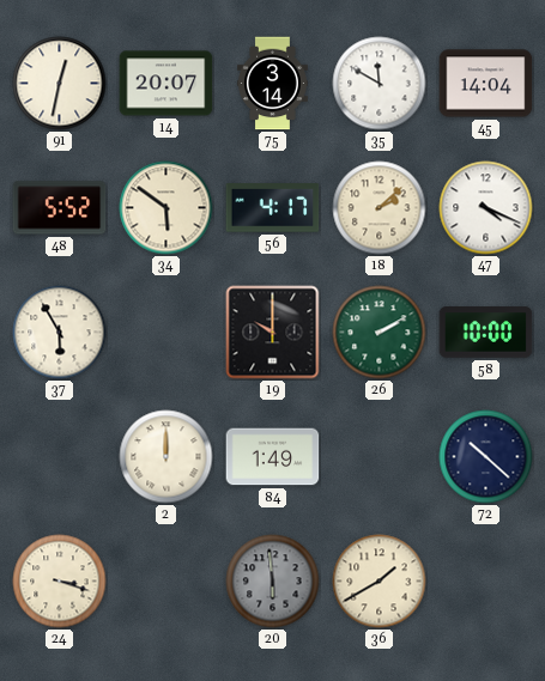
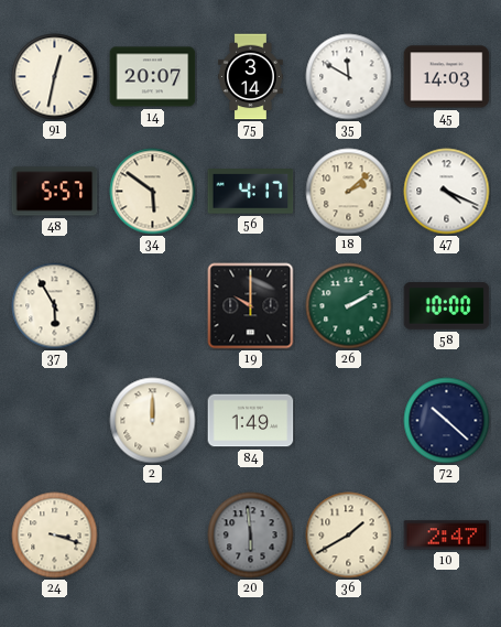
45: 14:04 -> 14:03
48: 5:52 -> 5:57
10: none -> 2:47
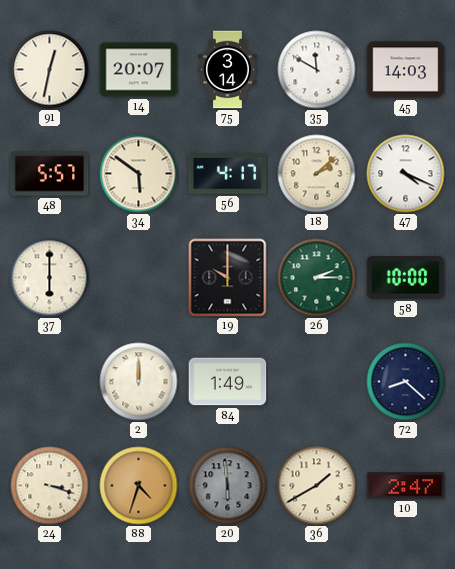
37: 5:55 -> 6:00
26: 2:10 -> 2:15
72: 10:22 -> 8:22
88: none -> 4:33
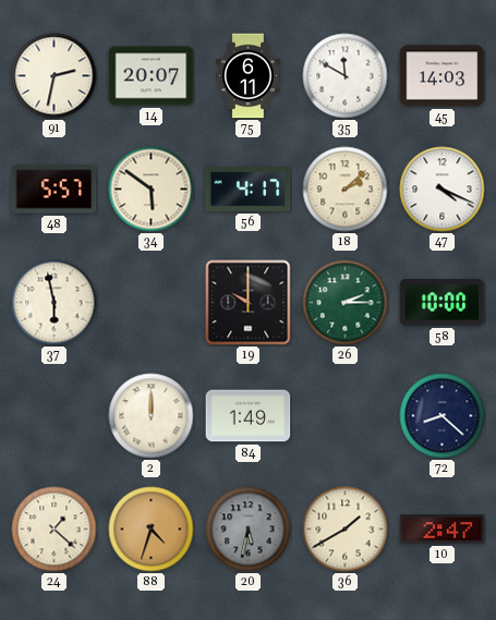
91: 12:32 -> 2:32
75: 3:14 -> 6:11
37: 6:00 -> 5:58
24: 3:18 -> 1:22
20: 5:59 -> 5:32
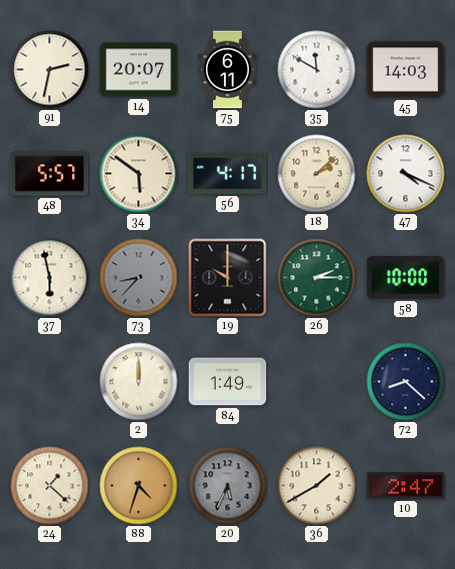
73: none -> 8:37
20: 5:32 -> 5:34
